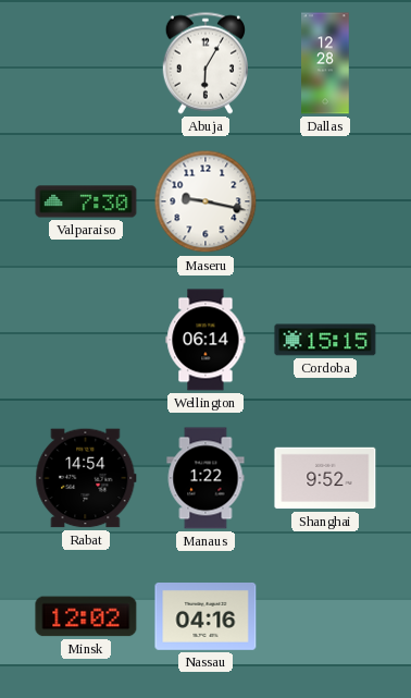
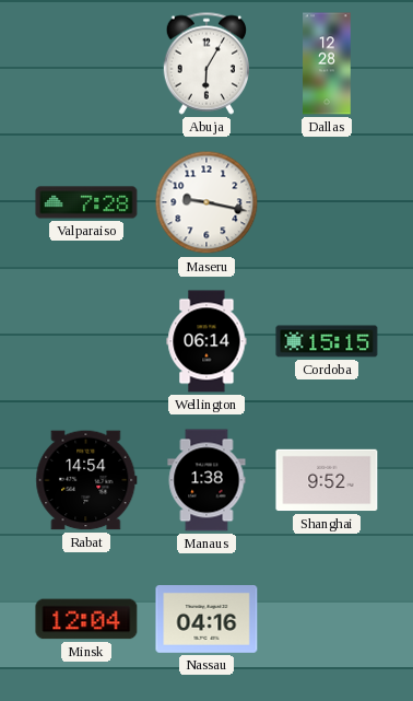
Valparaiso: 7:30 -> 7:28
Manaus: 1:22 -> 1:38
Minsk: 12:02 -> 12:04
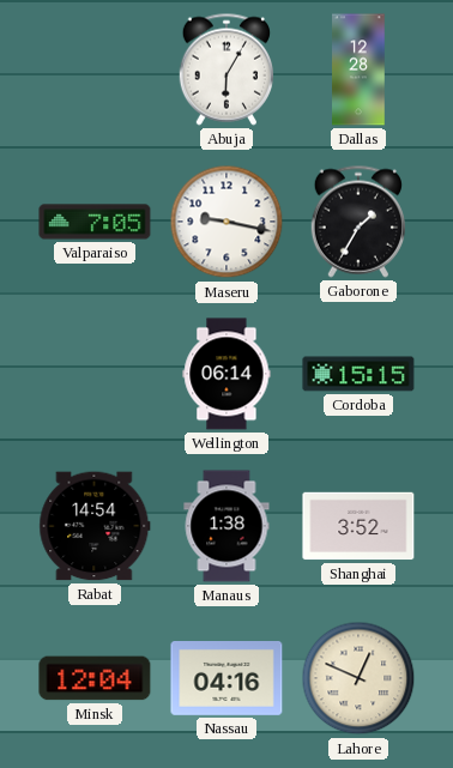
Valparaiso: 7:28 -> 7:05
Gaborone: none -> 1:35
Shanghai: 9:52 -> 3:52
Lahore: none -> 12:49
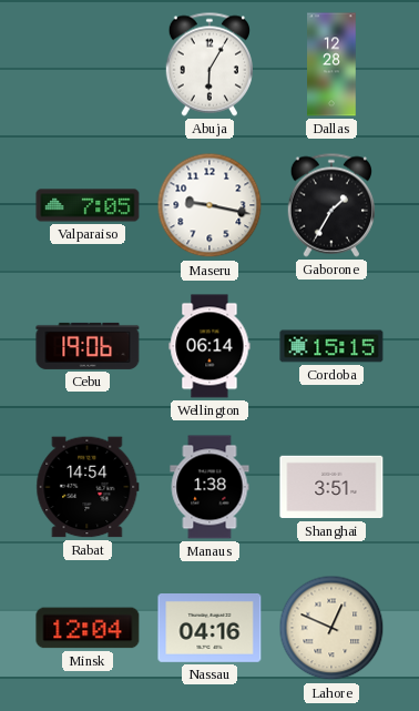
Cebu: none -> 19:06
Shanghai: 3:52 -> 3:51
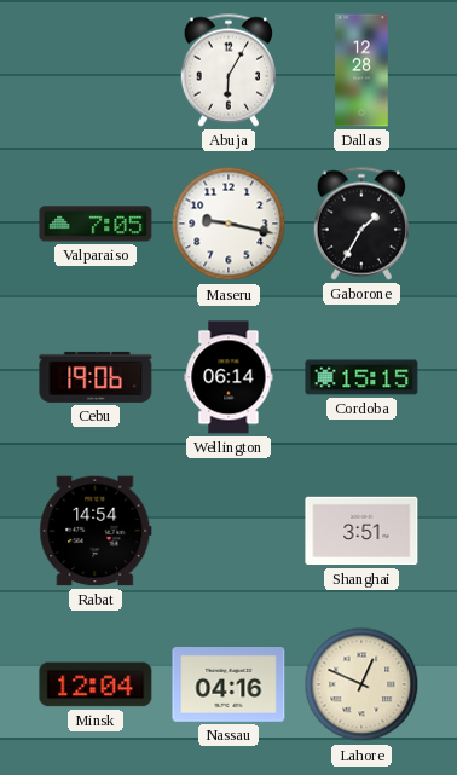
Manaus: 1:38 -> none
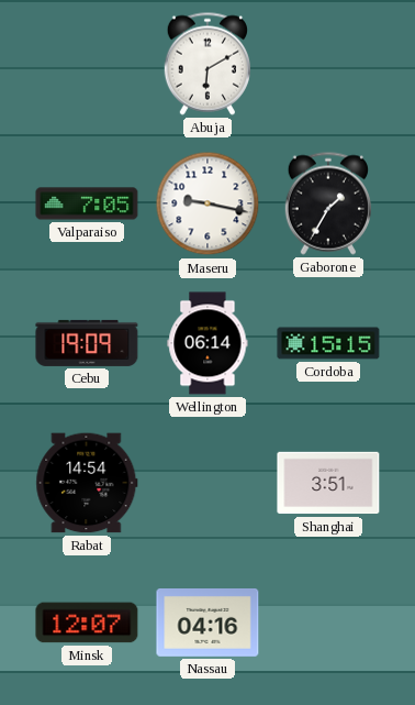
Abuja: 6:05 -> 6:10
Dallas: 12:28 -> none
Cebu: 19:06 -> 19:09
Minsk: 12:04 -> 12:07
Lahore: 12:49 -> none
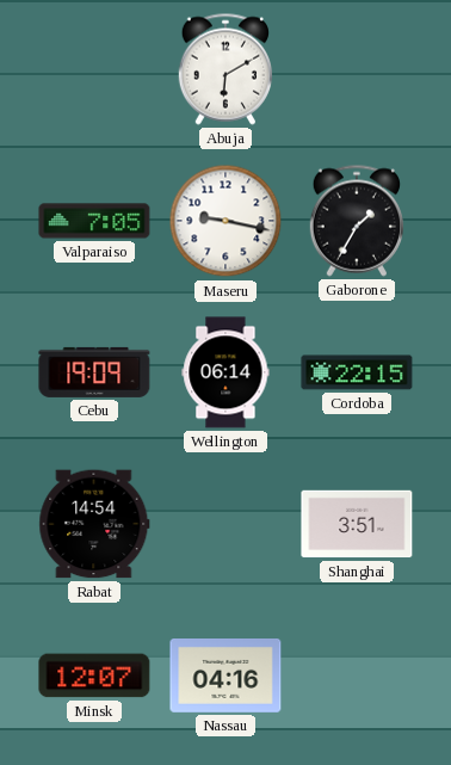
Cordoba: 15:15 -> 22:15
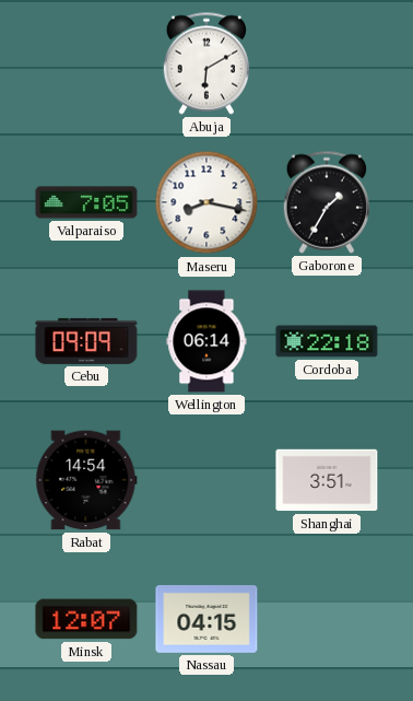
Maseru: 9:17 -> 8:17
Cebu: 19:09 -> 09:09
Cordoba: 22:15 -> 22:18
Nassau: 04:16 -> 04:15
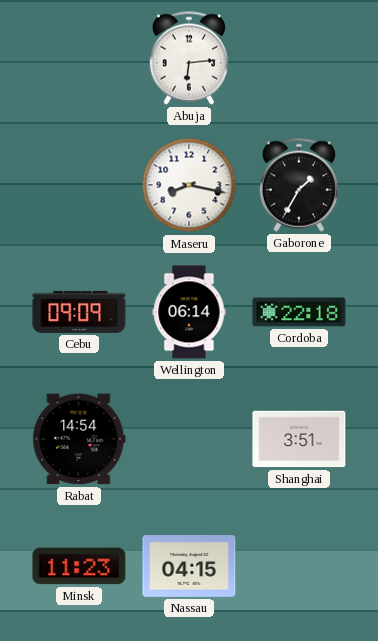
Abuja: 6:10 -> 6:14
Valparaiso: 7:05 -> none
Minsk: 12:07 -> 11:23
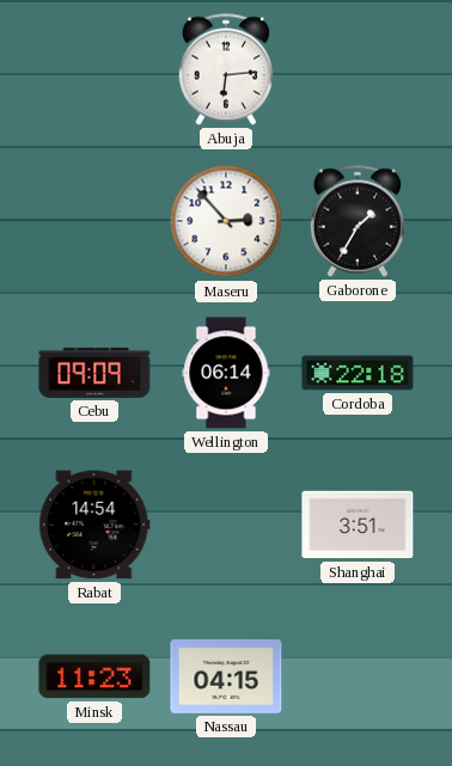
Maseru: 8:17 -> 2:53
